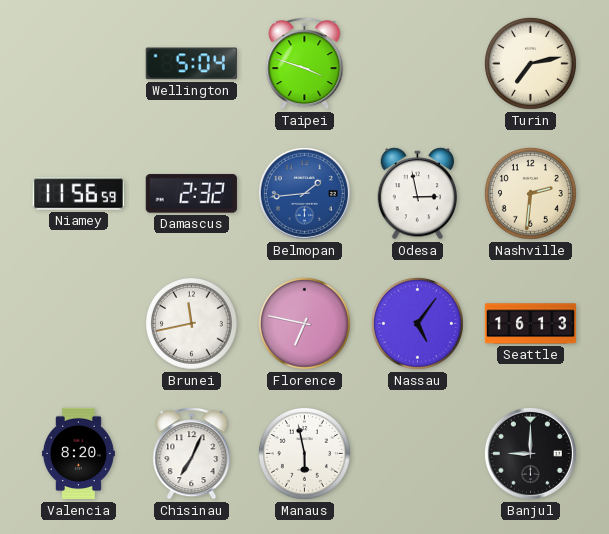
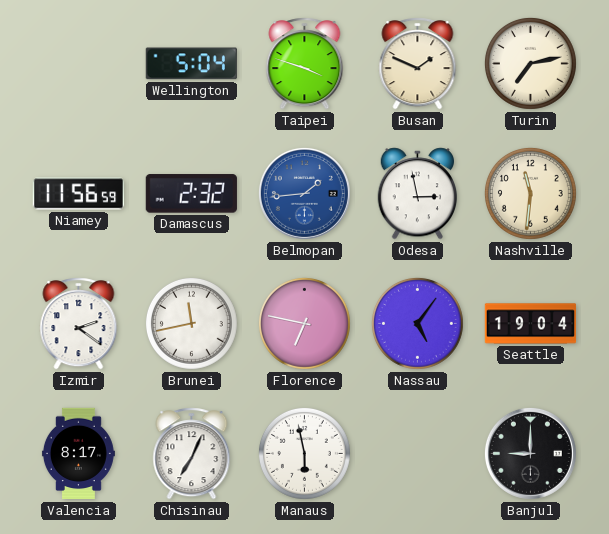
Busan: none -> 1:49
Nashville: 2:31 -> 11:31
Izmir: none -> 2:21
Seattle: 16:13 -> 19:04
Valencia: 8:20 -> 8:17
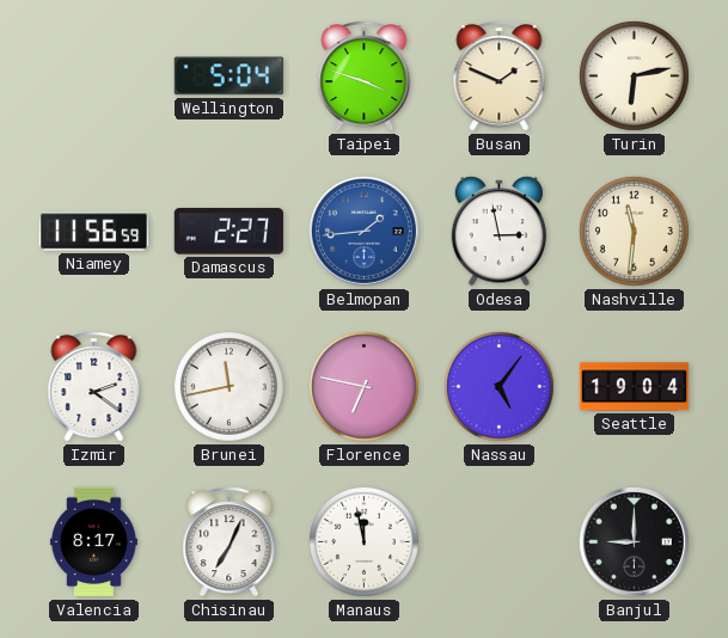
Turin: 7:13 -> 6:13
Damascus: 2:32 -> 2:27
Manaus: 5:58 -> 11:58
